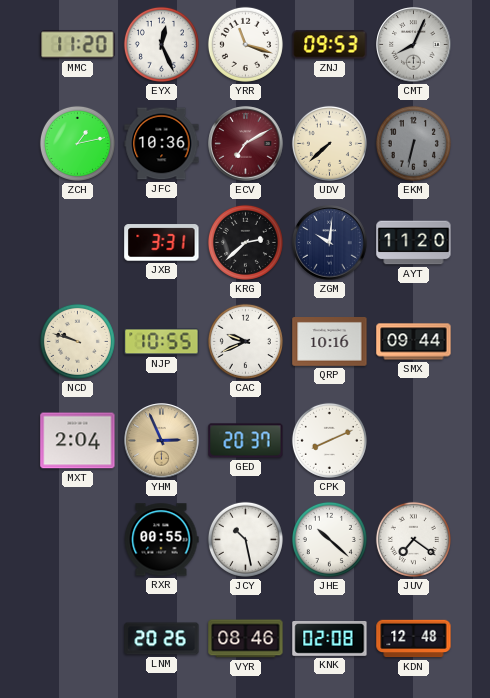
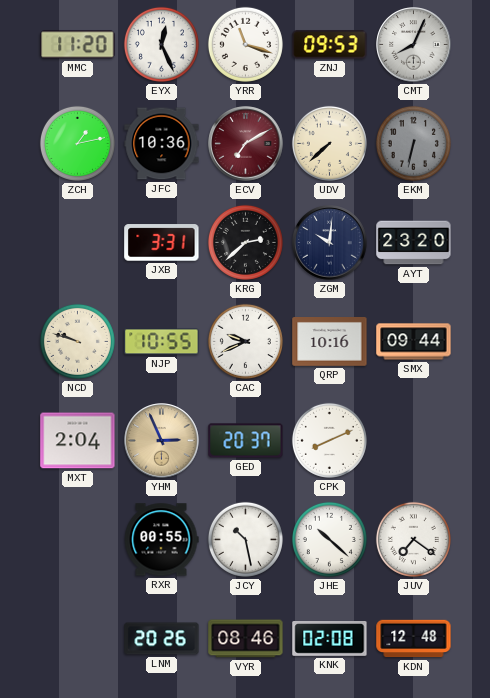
AYT: 11:20 -> 23:20
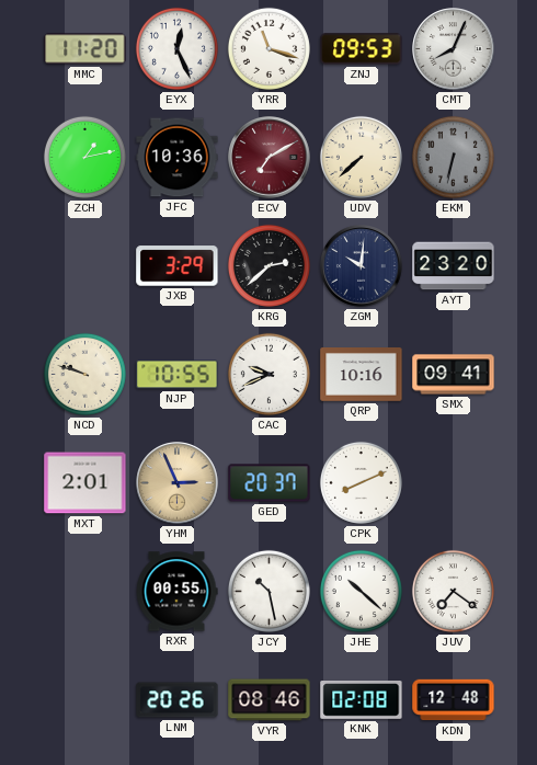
JXB: 3:31 -> 3:29
SMX: 09:44 -> 09:41
MXT: 2:04 -> 2:01
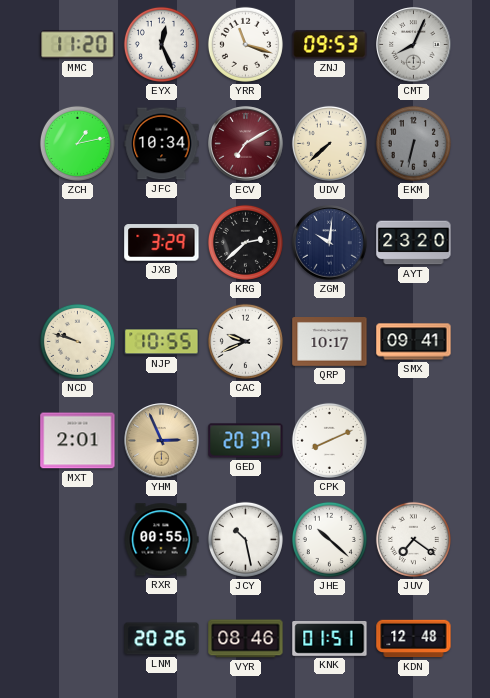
JFC: 10:36 -> 10:34
QRP: 10:16 -> 10:17
KNK: 02:08 -> 01:51
